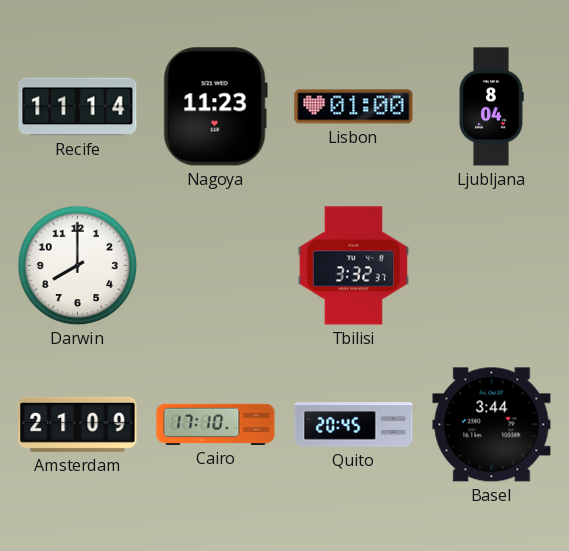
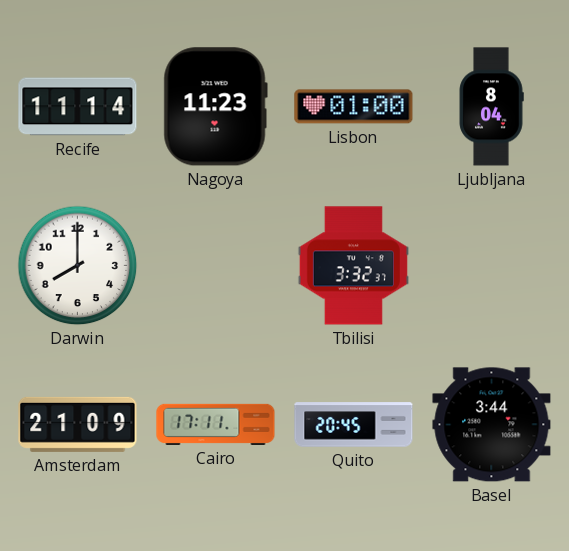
Cairo: 17:10 -> 17:11
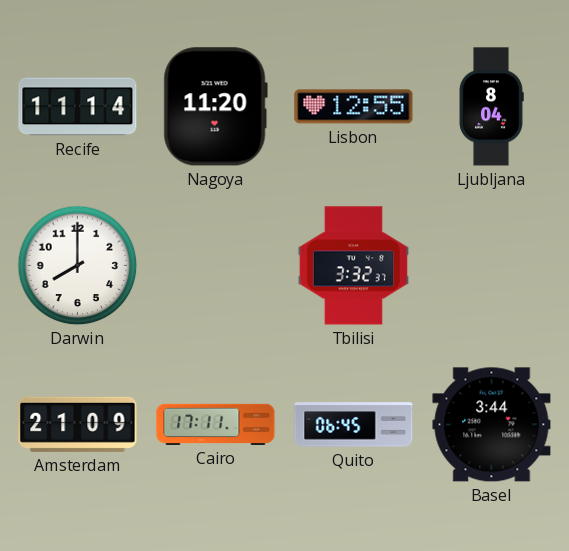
Nagoya: 11:23 -> 11:20
Lisbon: 01:00 -> 12:55
Quito: 20:45 -> 06:45
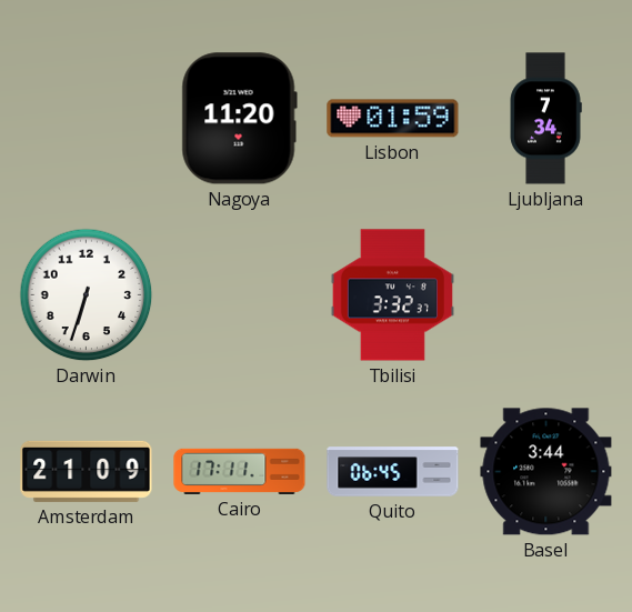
Recife: 11:14 -> none
Lisbon: 12:55 -> 01:59
Ljubljana: 8:04 -> 7:34
Darwin: 8:00 -> 6:33
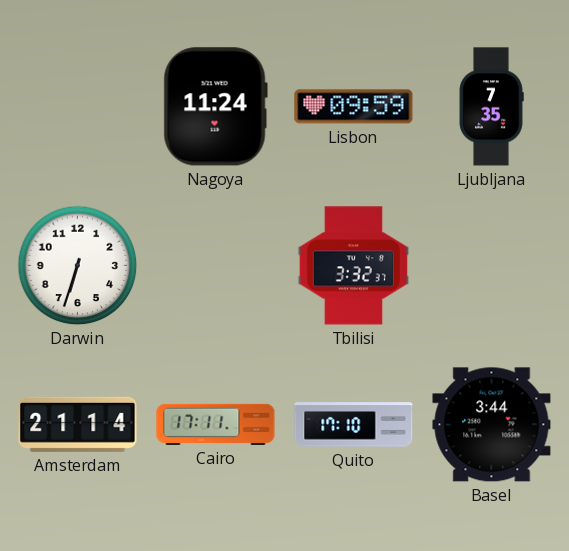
Nagoya: 11:20 -> 11:24
Lisbon: 01:59 -> 09:59
Ljubljana: 7:34 -> 7:35
Amsterdam: 21:09 -> 21:14
Quito: 06:45 -> 17:10
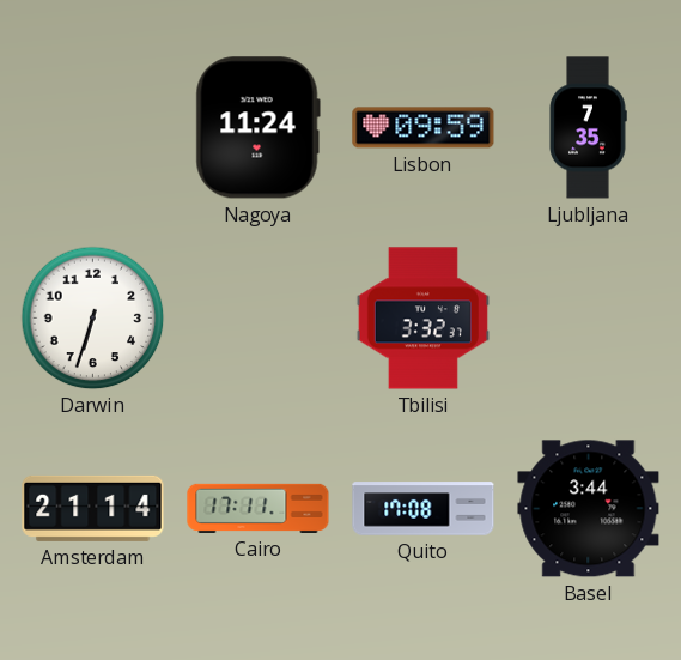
Quito: 17:10 -> 17:08
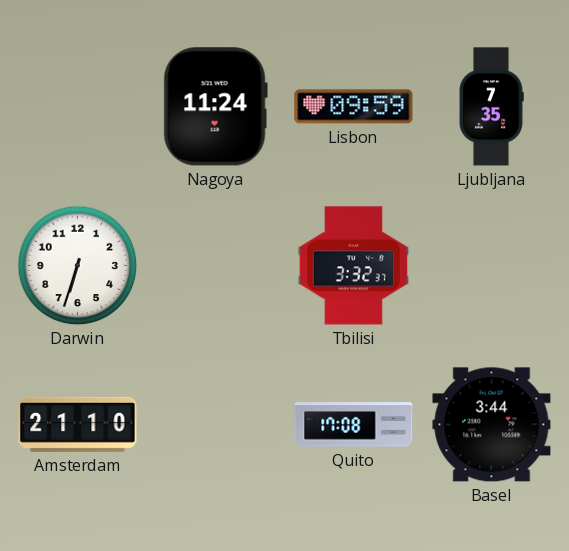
Amsterdam: 21:14 -> 21:10
Cairo: 17:11 -> none
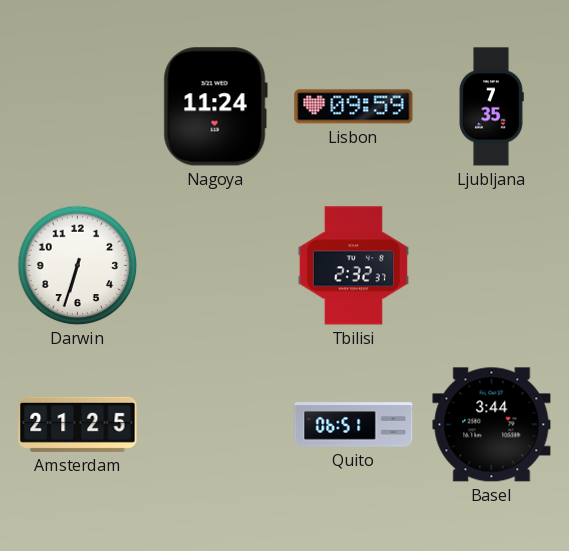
Tbilisi: 3:32 -> 2:32
Amsterdam: 21:10 -> 21:25
Quito: 17:08 -> 06:51
